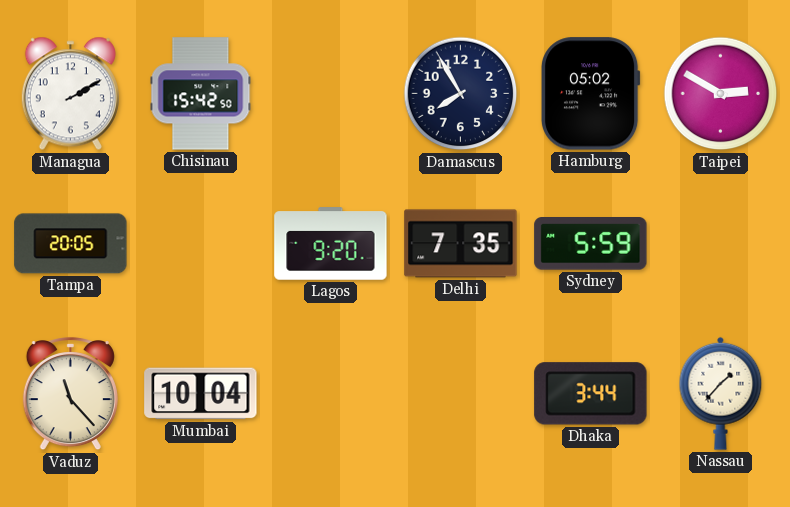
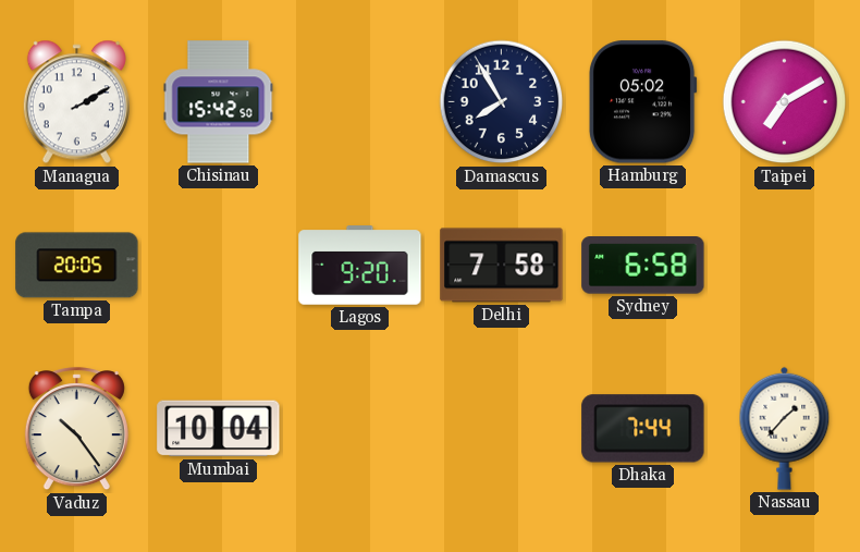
Taipei: 2:50 -> 7:10
Delhi: 7:35 -> 7:58
Sydney: 5:59 -> 6:58
Vaduz: 11:23 -> 10:24
Dhaka: 3:44 -> 7:44
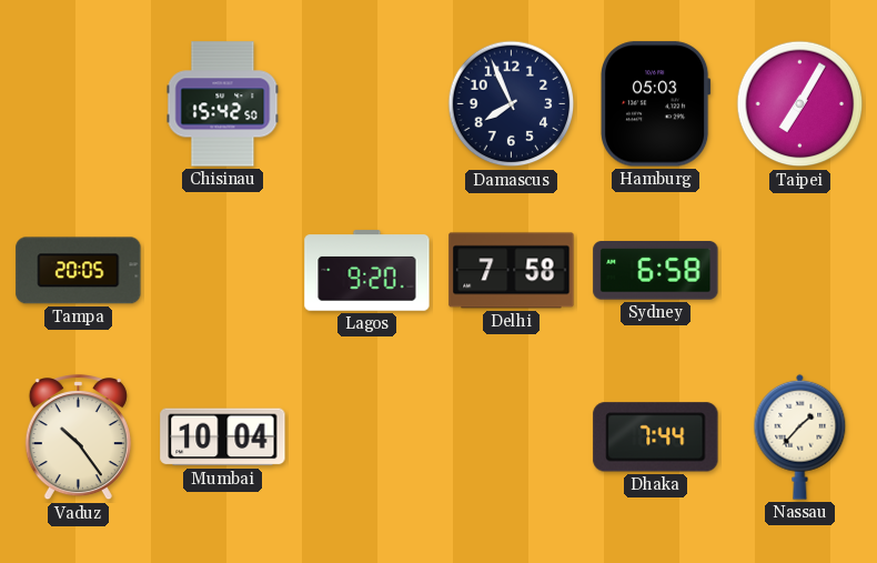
Managua: 2:10 -> none
Damascus: 7:55 -> 7:56
Hamburg: 05:02 -> 05:03
Taipei: 7:10 -> 7:05
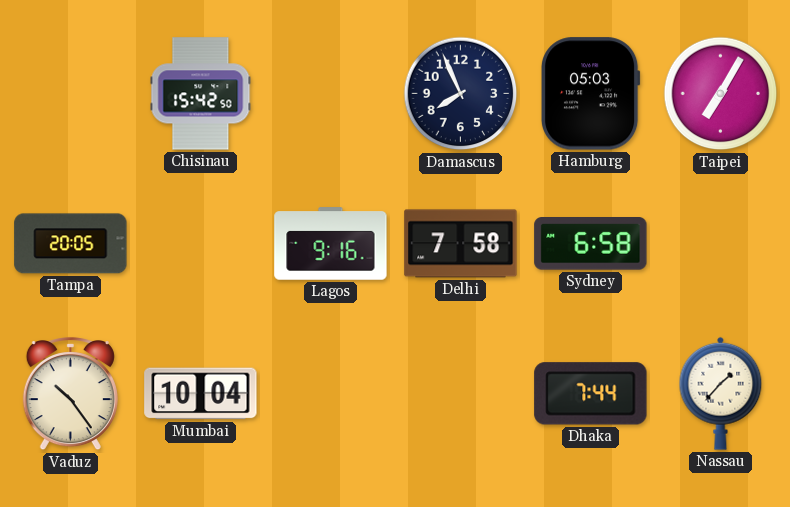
Lagos: 9:20 -> 9:16
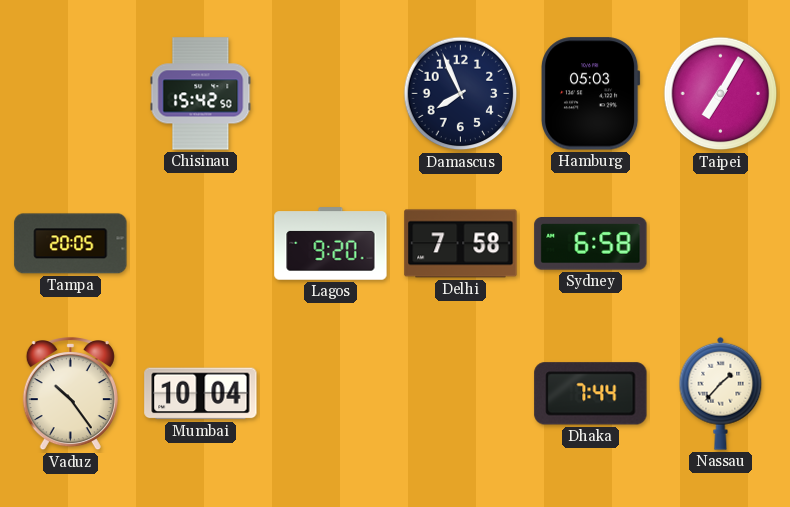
Lagos: 9:16 -> 9:20
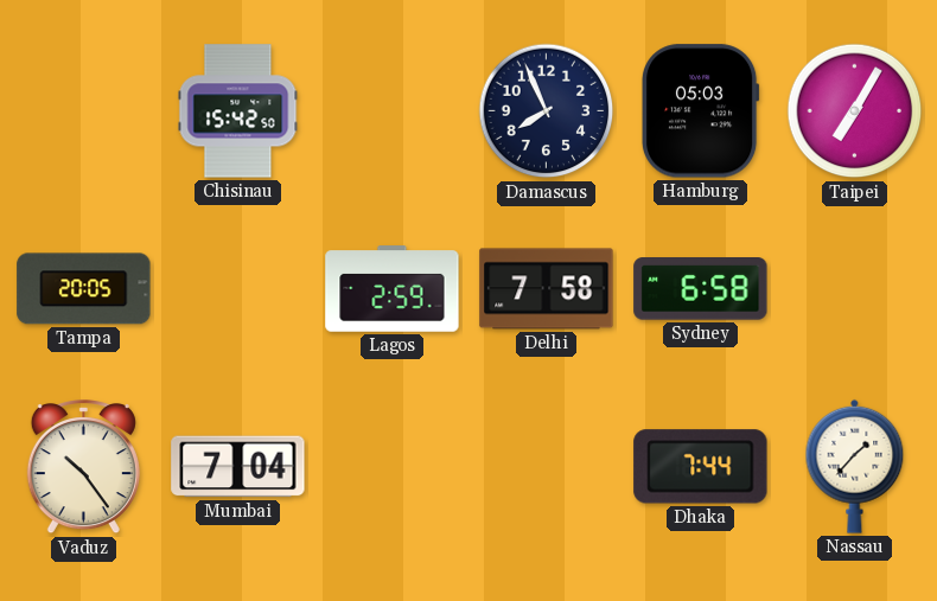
Lagos: 9:20 -> 2:59
Mumbai: 10:04 -> 7:04
